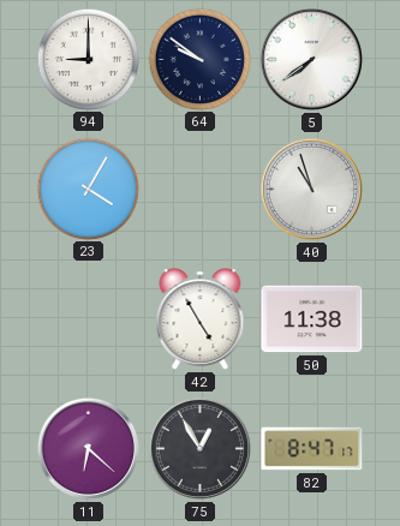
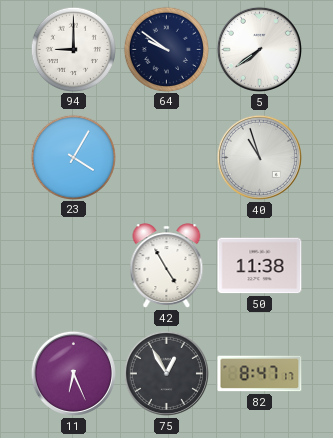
11: 6:22 -> 6:26
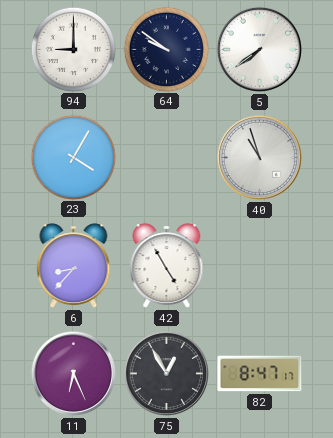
6: none -> 8:37
50: 11:38 -> none
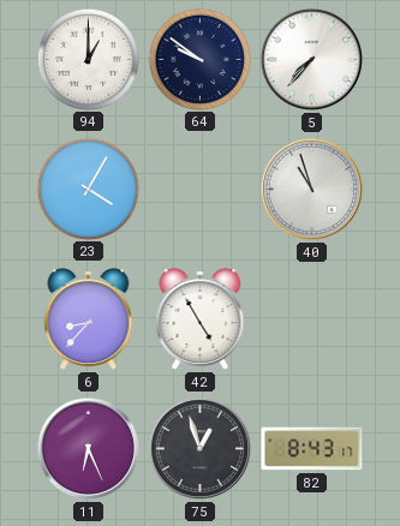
94: 9:00 -> 1:00
5: 7:39 -> 7:37
75: 12:55 -> 12:57
82: 8:47 -> 8:43
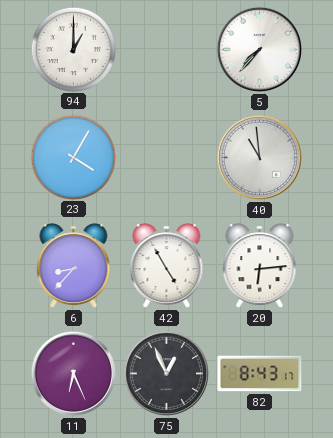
64: 9:51 -> none
40: 10:57 -> 10:59
20: none -> 6:14
75: 12:57 -> 12:56
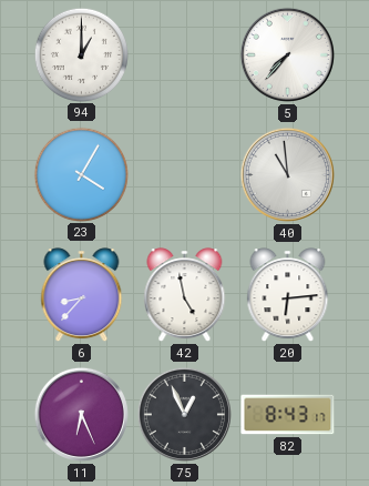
42: 4:55 -> 4:58
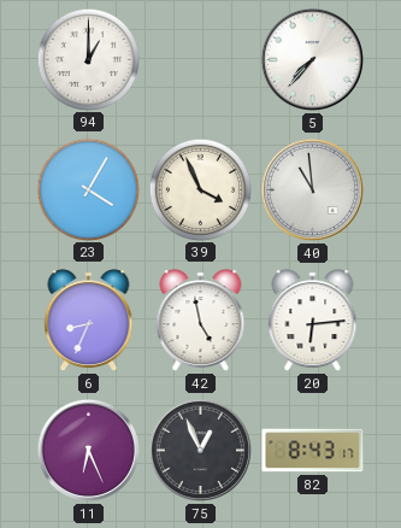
39: none -> 3:56
6: 8:37 -> 8:34
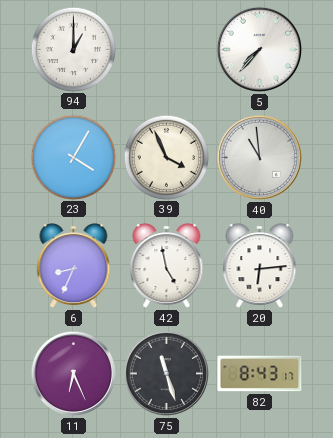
75: 12:56 -> 11:27
